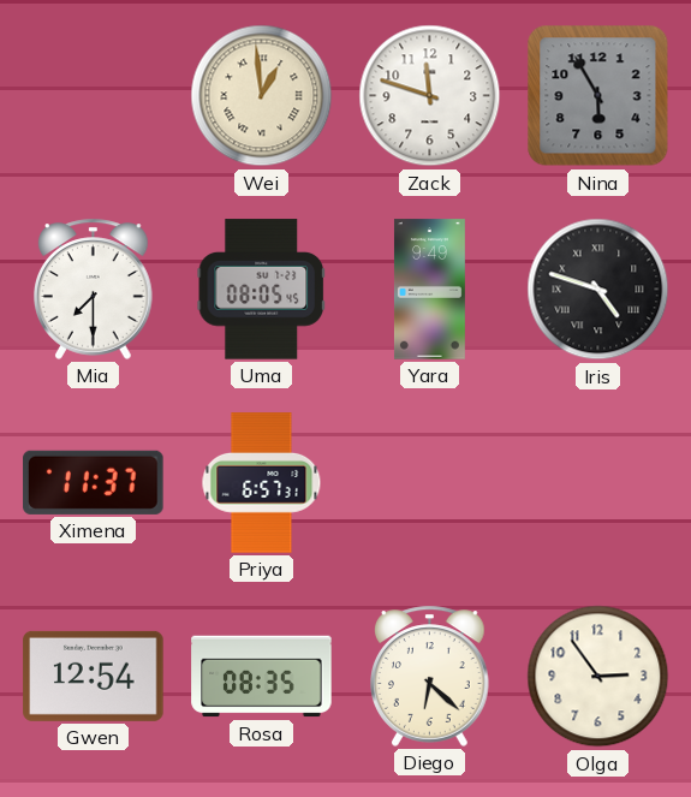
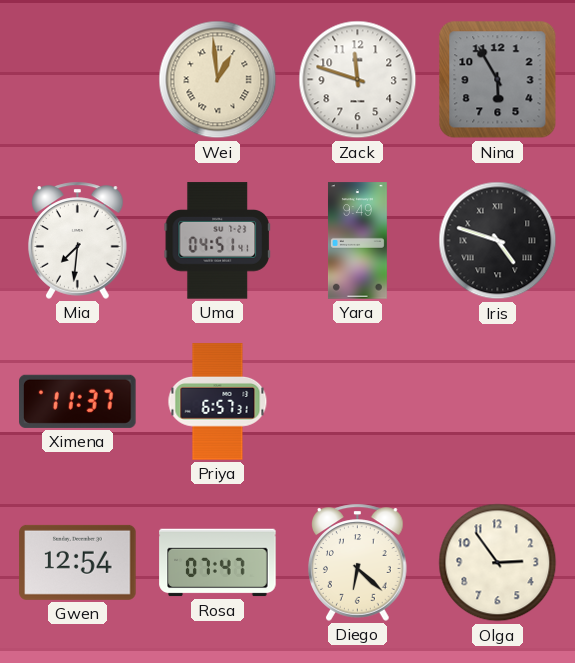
Mia: 7:30 -> 7:31
Uma: 08:05 -> 04:51
Rosa: 08:35 -> 07:47
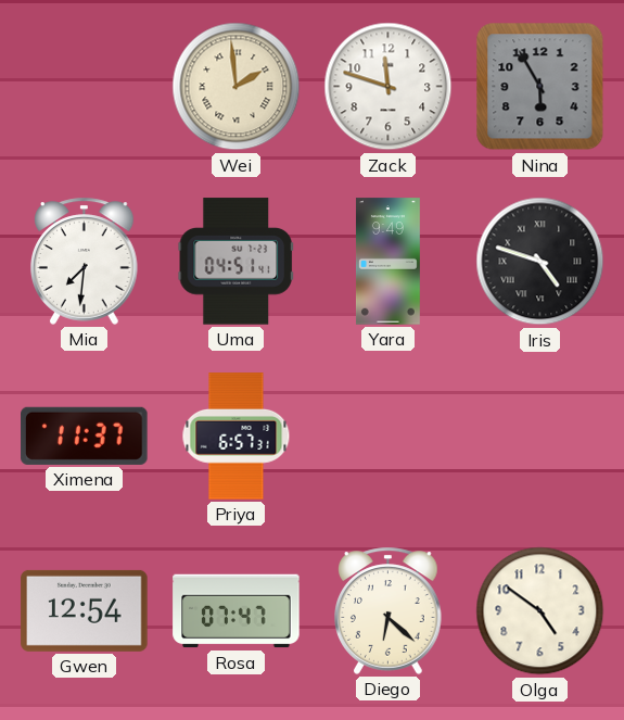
Wei: 12:59 -> 1:59
Olga: 2:54 -> 4:51
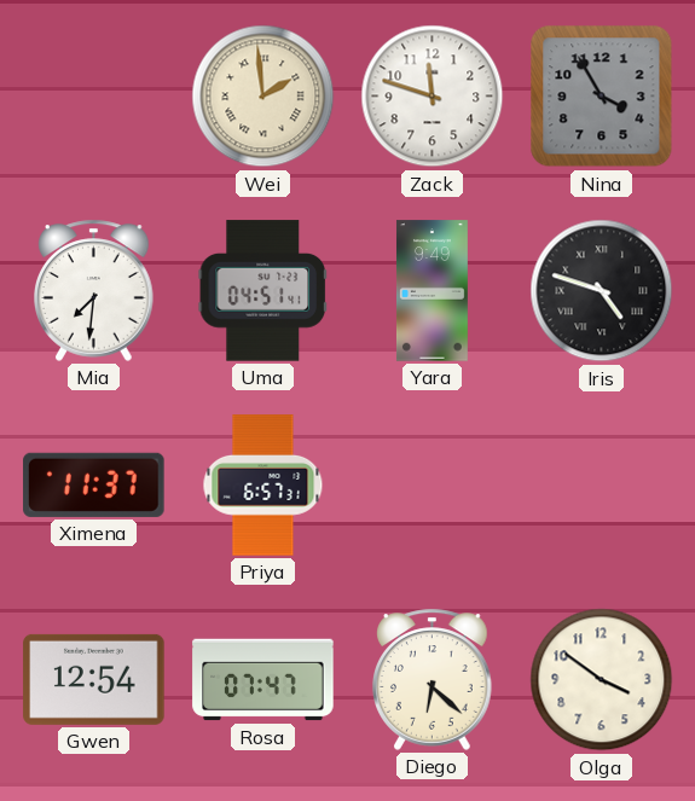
Nina: 5:55 -> 3:55
Olga: 4:51 -> 3:51
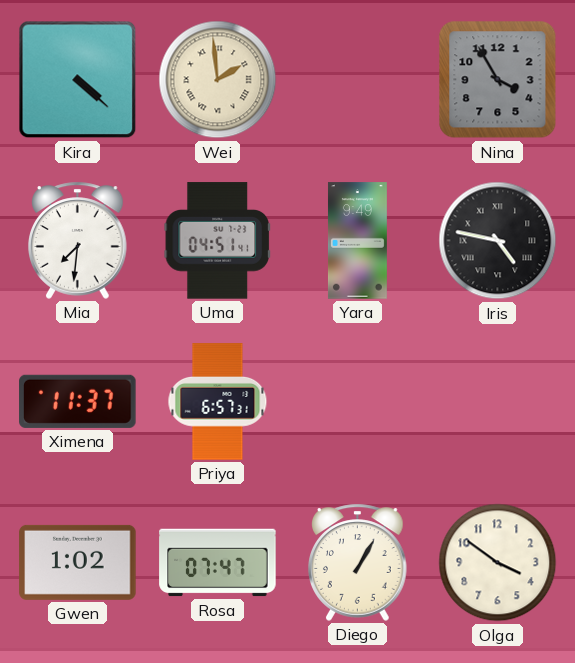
Kira: none -> 4:22
Zack: 11:48 -> none
Iris: 4:48 -> 4:47
Gwen: 12:54 -> 1:02
Diego: 6:22 -> 1:05
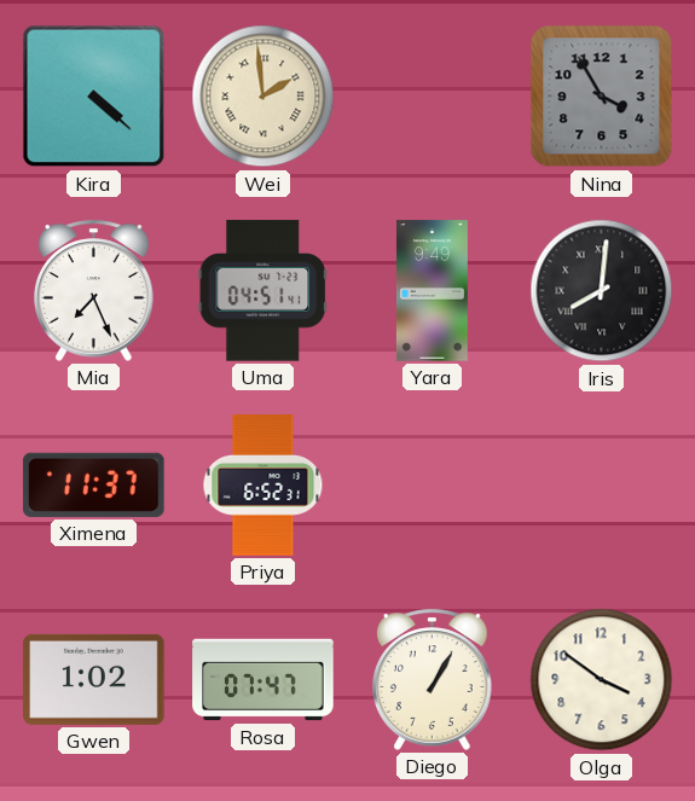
Mia: 7:31 -> 7:26
Iris: 4:47 -> 8:01
Priya: 6:57 -> 6:52
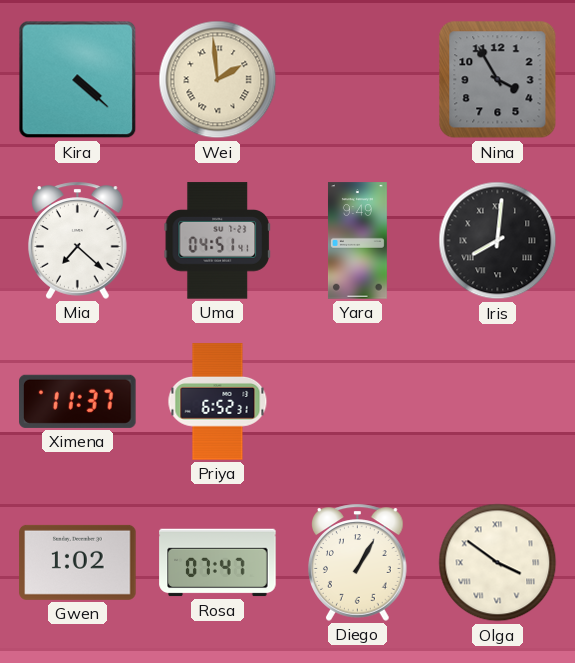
Mia: 7:26 -> 7:22
Olga numerals: Arabic -> Roman
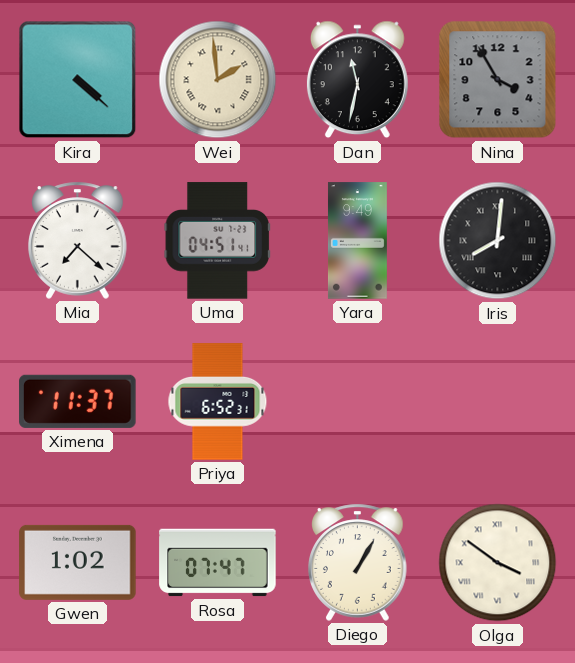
Dan: none -> 11:32
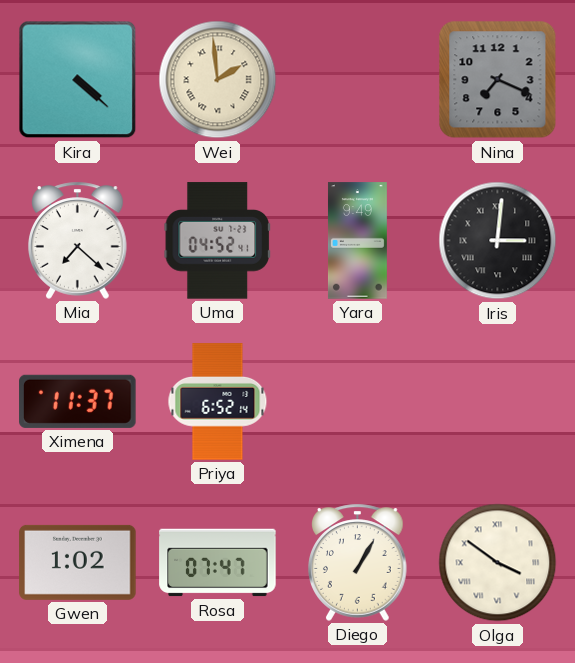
Dan: 11:32 -> none
Nina: 3:55 -> 7:19
Uma: 04:51 -> 04:52
Iris: 8:01 -> 3:01
Priya: 6:52:31 -> 6:52:14
